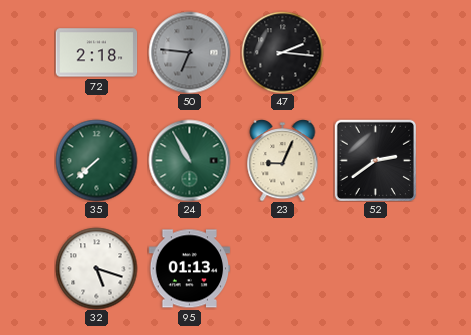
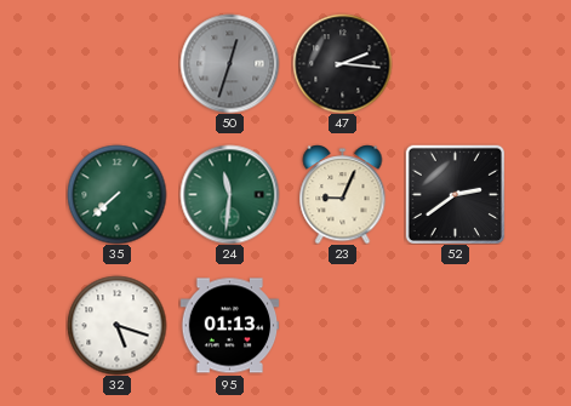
72: 2:18 -> none
50: 6:46 -> 12:33
24: 10:55 -> 11:31
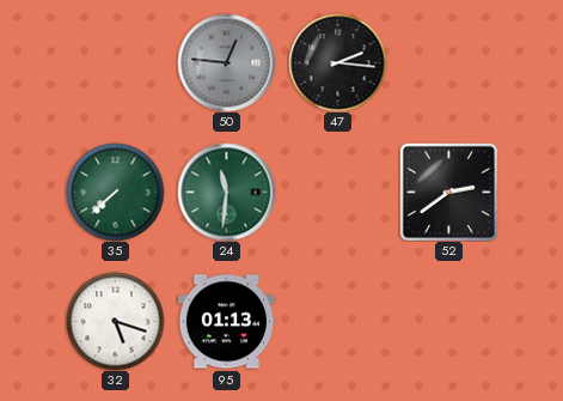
50: 12:33 -> 12:46
23: 9:04 -> none
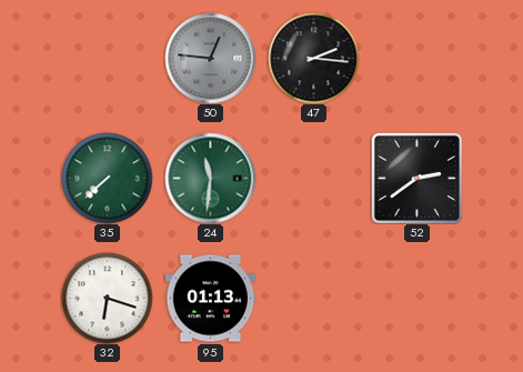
32: 5:18 -> 6:18
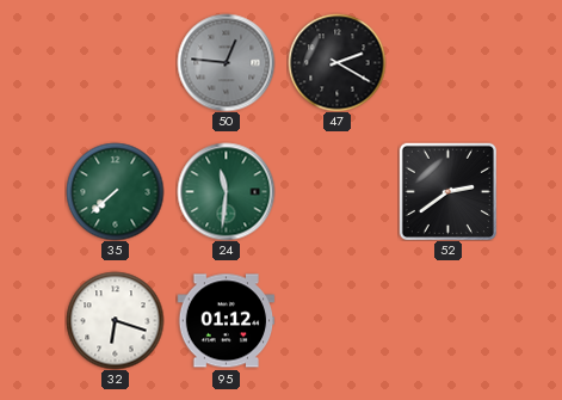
47: 2:16 -> 2:20
95: 01:13 -> 01:12
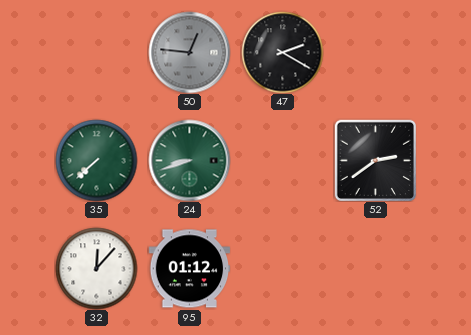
24: 11:31 -> 8:42
32: 6:18 -> 12:07
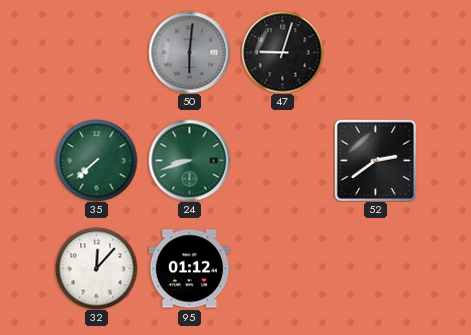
50: 12:46 -> 6:01
47: 2:20 -> 9:03
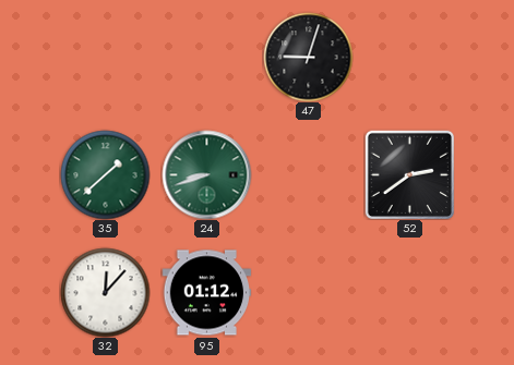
50: 6:01 -> none
35: 7:38 -> 1:38
